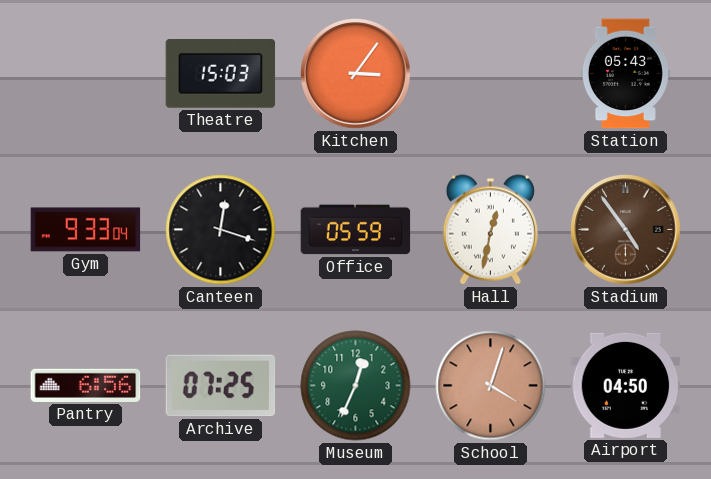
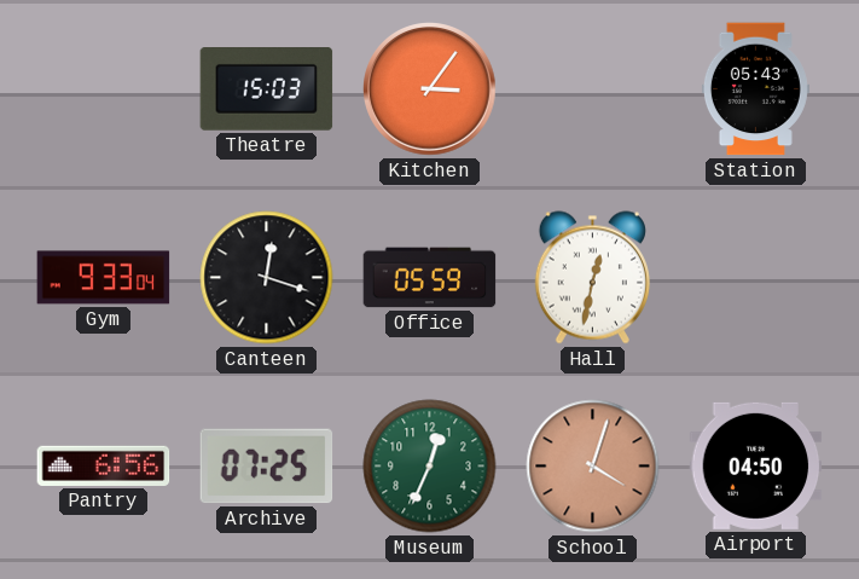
Stadium: 4:54 -> none
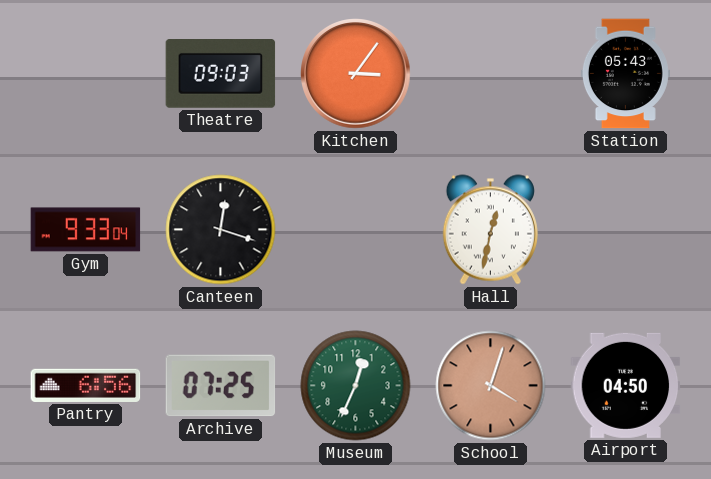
Theatre: 15:03 -> 09:03
Office: 05:59 -> none
